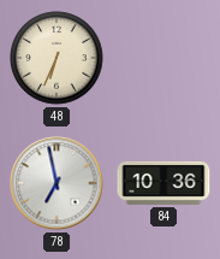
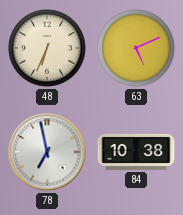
63: none -> 5:11
84: 10:36 -> 10:38
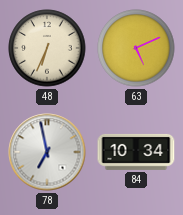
84: 10:38 -> 10:34
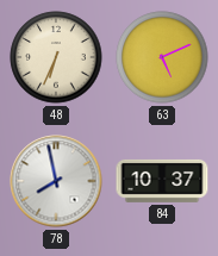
78: 6:58 -> 7:58
84: 10:34 -> 10:37
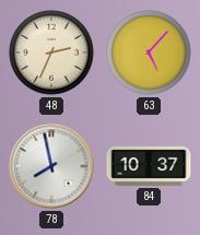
48: 6:34 -> 2:34
63: 5:11 -> 5:07
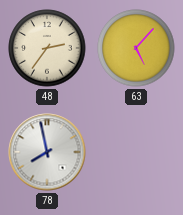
48: 2:34 -> 2:36
84: 10:37 -> none
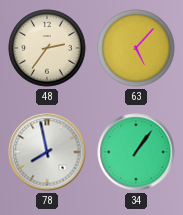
34: none -> 1:06
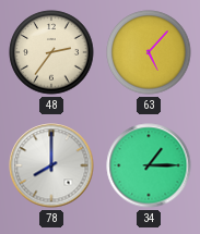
78: 7:58 -> 8:00
34: 1:06 -> 1:15
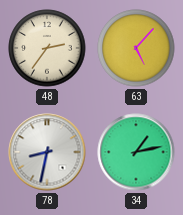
78: 8:00 -> 8:32
34: 1:15 -> 1:13
